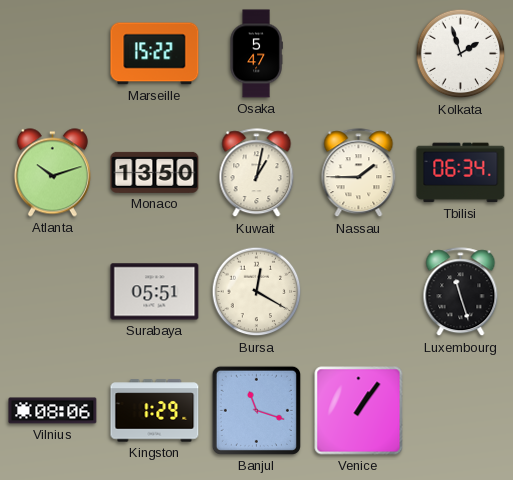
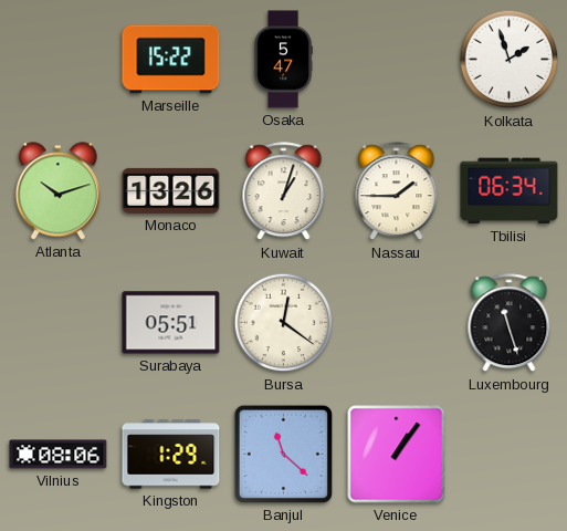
Monaco: 13:50 -> 13:26
Kuwait: 1:02 -> 1:03
Bursa: 12:20 -> 12:21
Banjul: 11:18 -> 11:22
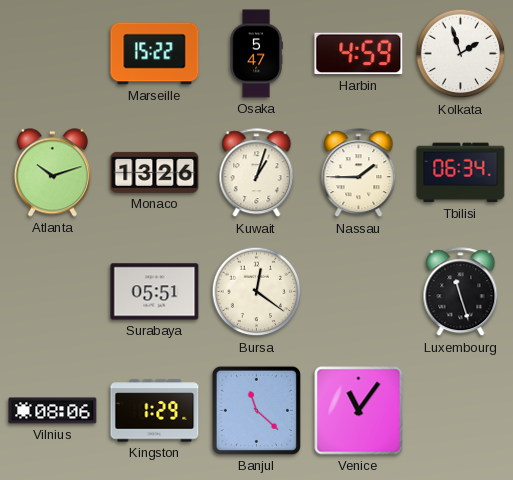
Harbin: none -> 4:59
Venice: 1:06 -> 11:06
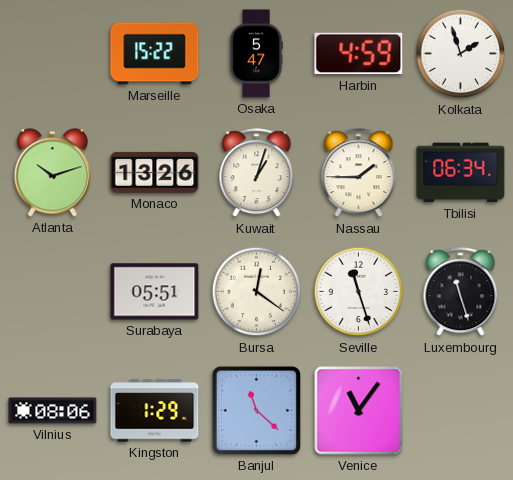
Seville: none -> 11:27
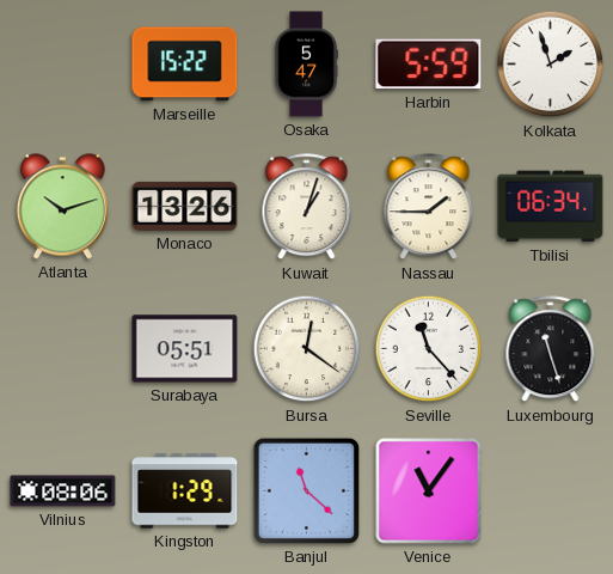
Harbin: 4:59 -> 5:59
Seville: 11:27 -> 11:23
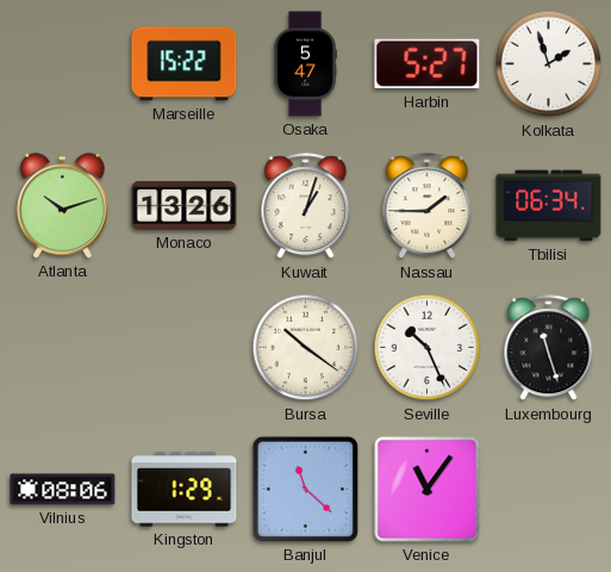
Harbin: 5:59 -> 5:27
Surabaya: 05:51 -> none
Bursa: 12:21 -> 10:21
Seville: 11:23 -> 10:26
